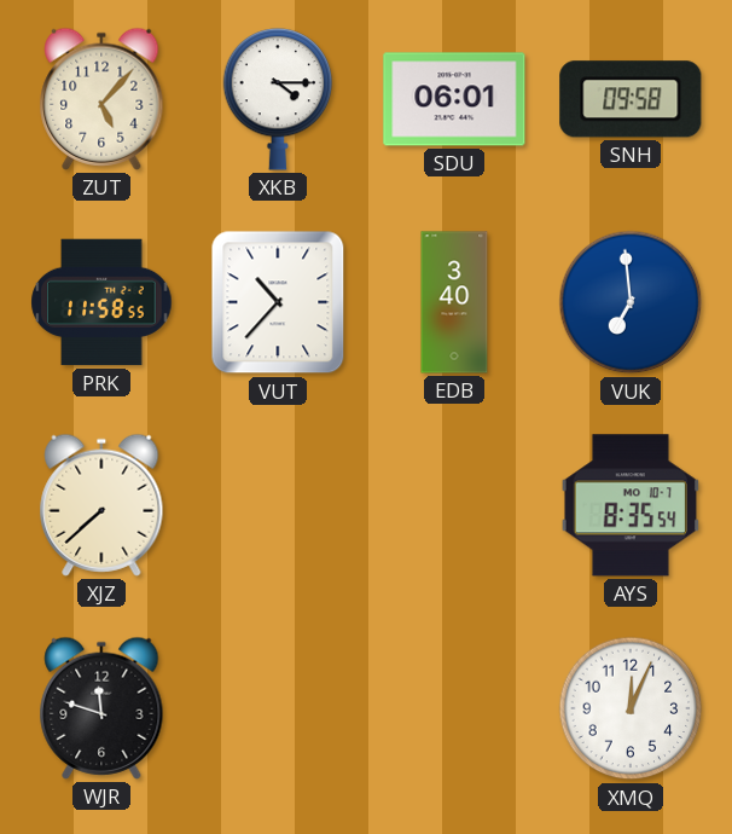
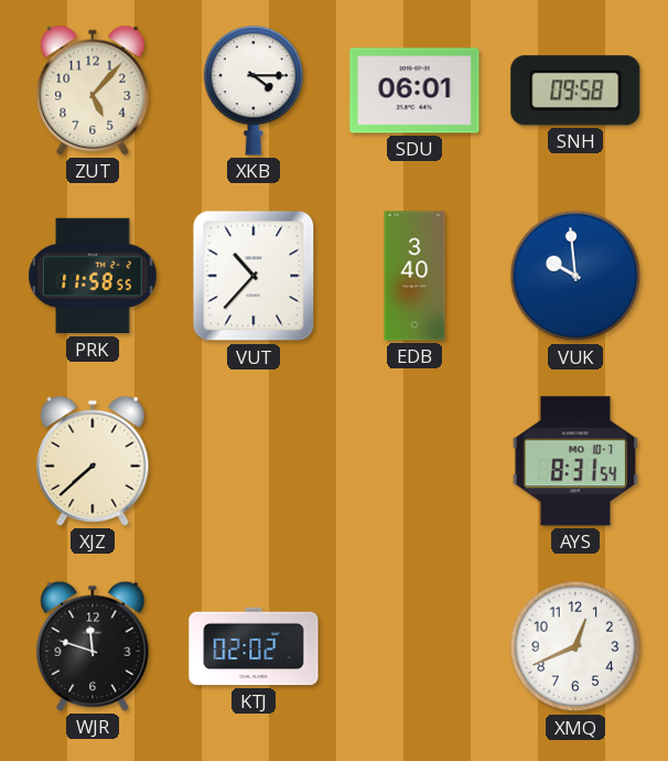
VUK: 6:59 -> 9:59
AYS: 8:35 -> 8:31
KTJ: none -> 02:02
XMQ: 12:04 -> 12:41
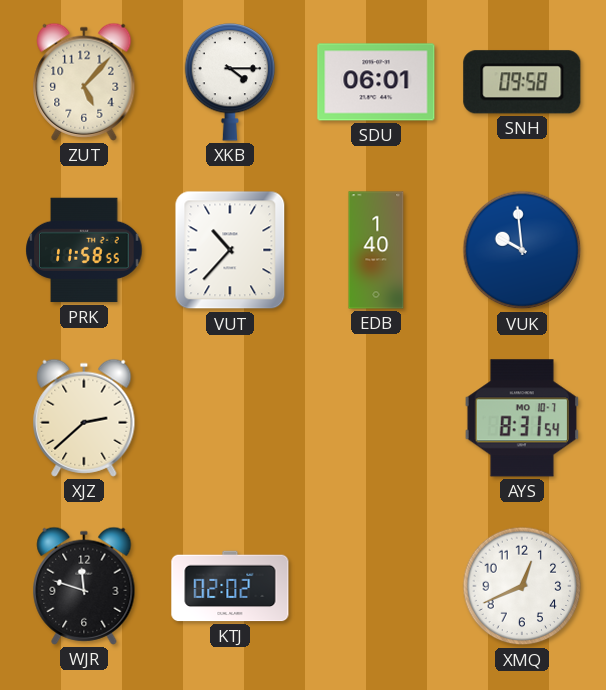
EDB: 3:40 -> 1:40
XJZ: 7:38 -> 2:38
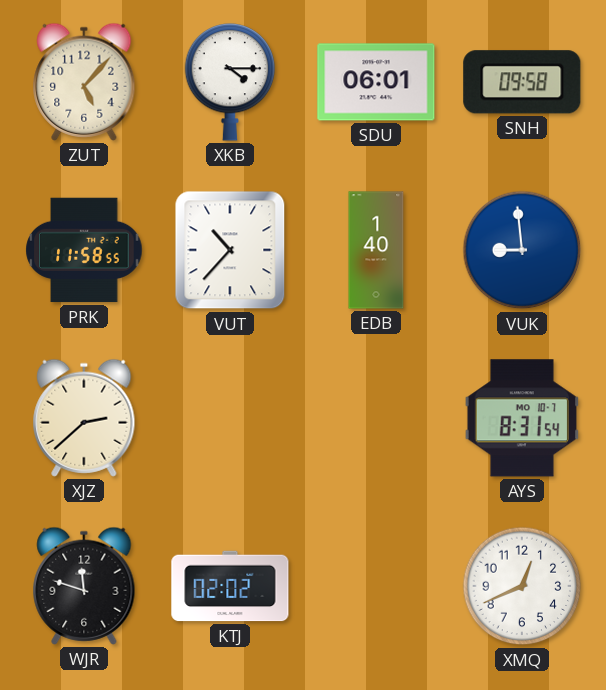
VUK: 9:59 -> 8:59
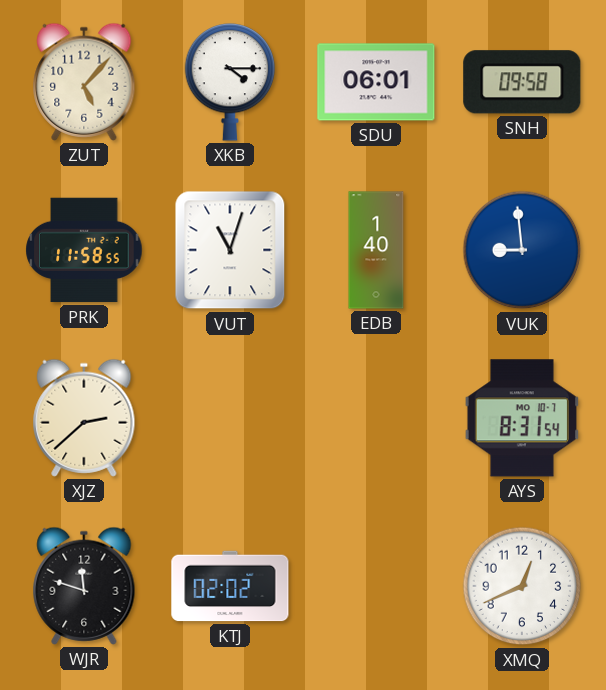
VUT: 10:37 -> 11:03
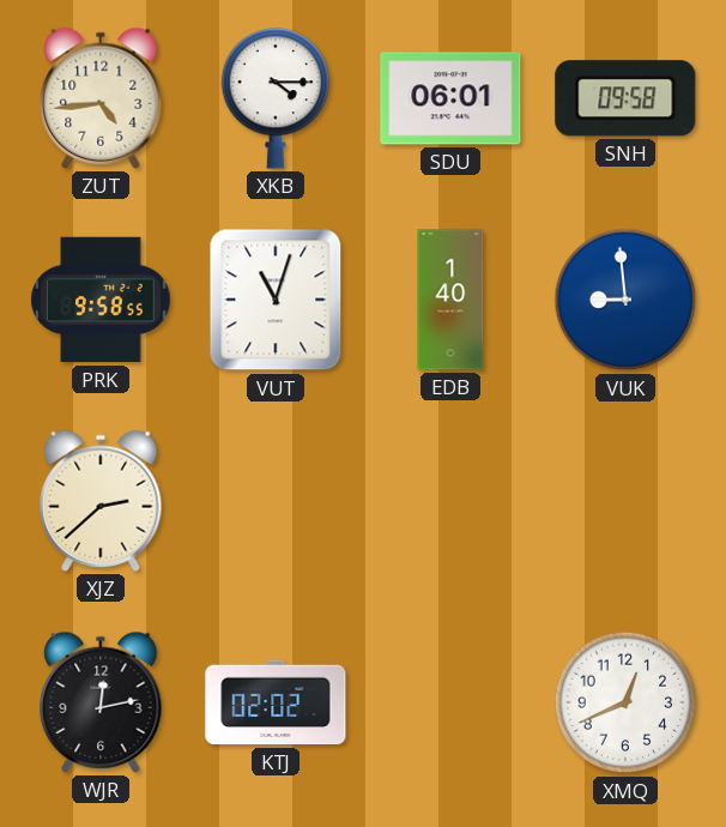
ZUT: 5:07 -> 4:44
PRK: 11:58 -> 9:58
AYS: 8:31 -> none
WJR: 11:48 -> 12:13
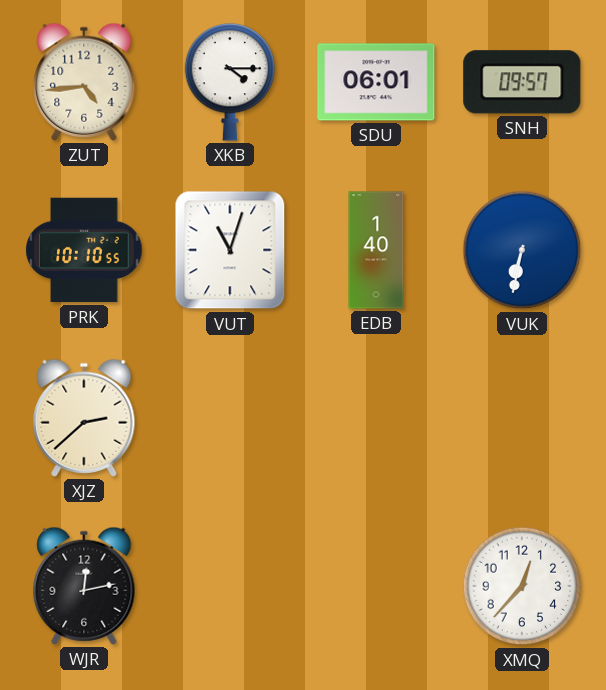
SNH: 09:58 -> 09:57
PRK: 9:58 -> 10:10
VUK: 8:59 -> 6:32
KTJ: 02:02 -> none
XMQ: 12:41 -> 12:37
